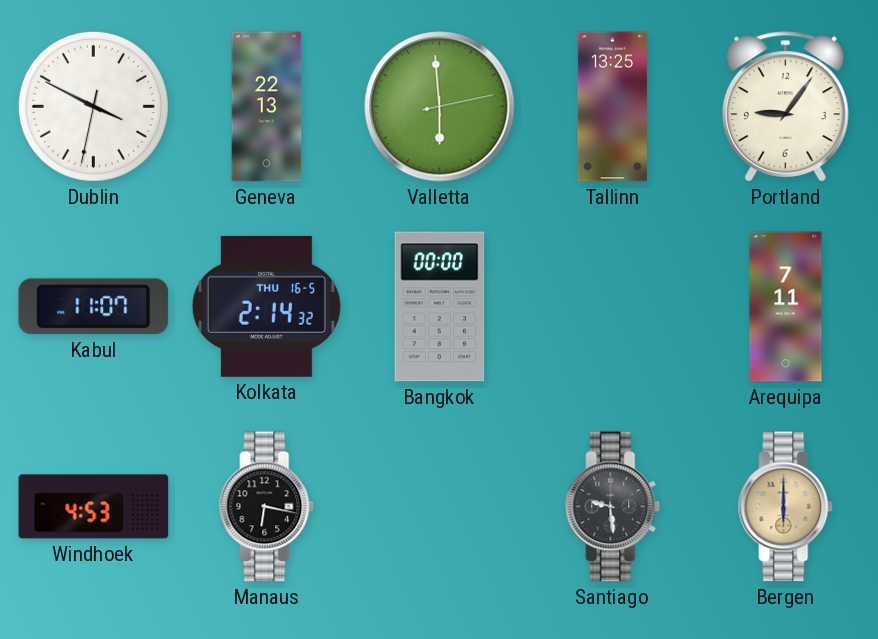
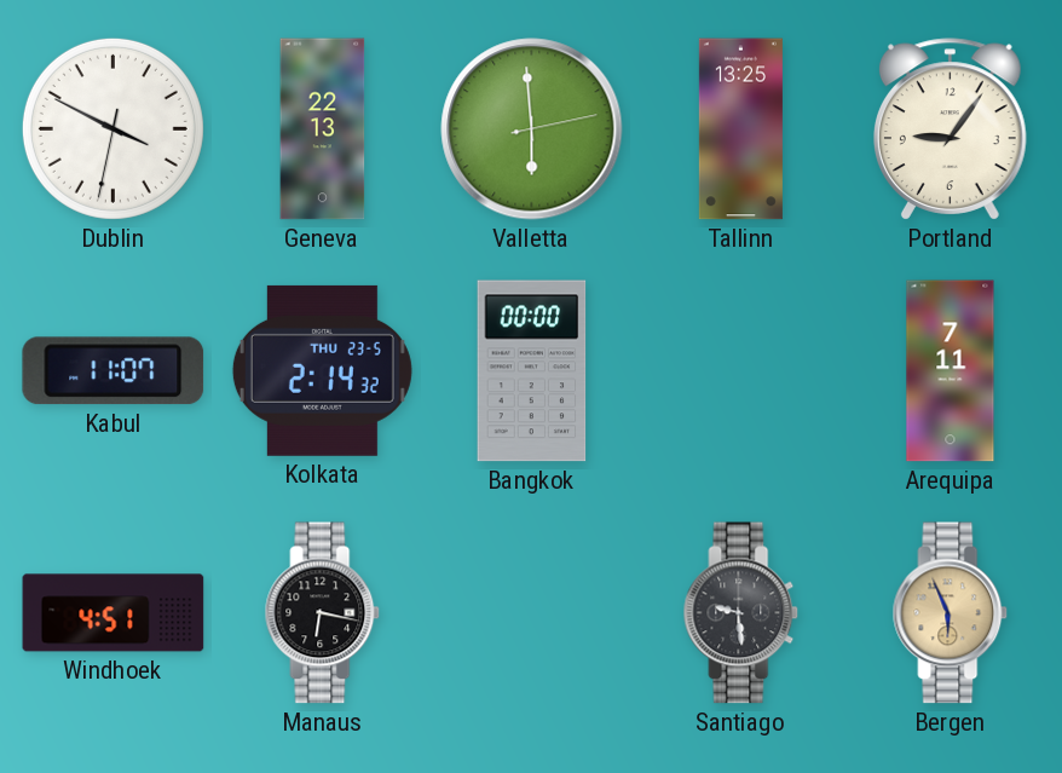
Kolkata date: THU 16-5 -> THU 23-5
Windhoek: 4:53 -> 4:51
Bergen: 6:00 -> 5:56
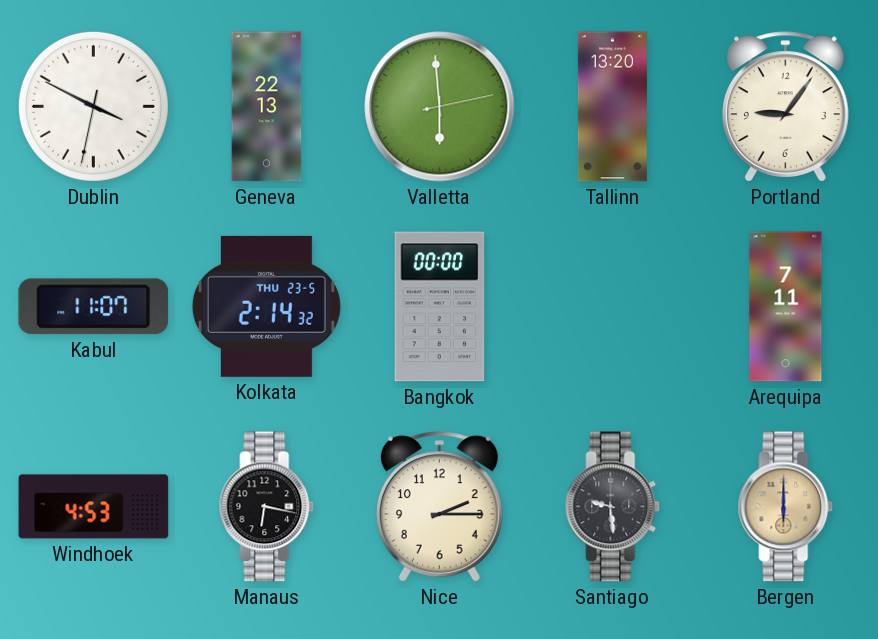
Tallinn: 13:25 -> 13:20
Windhoek: 4:51 -> 4:53
Nice: none -> 2:15
Bergen: 5:56 -> 6:00
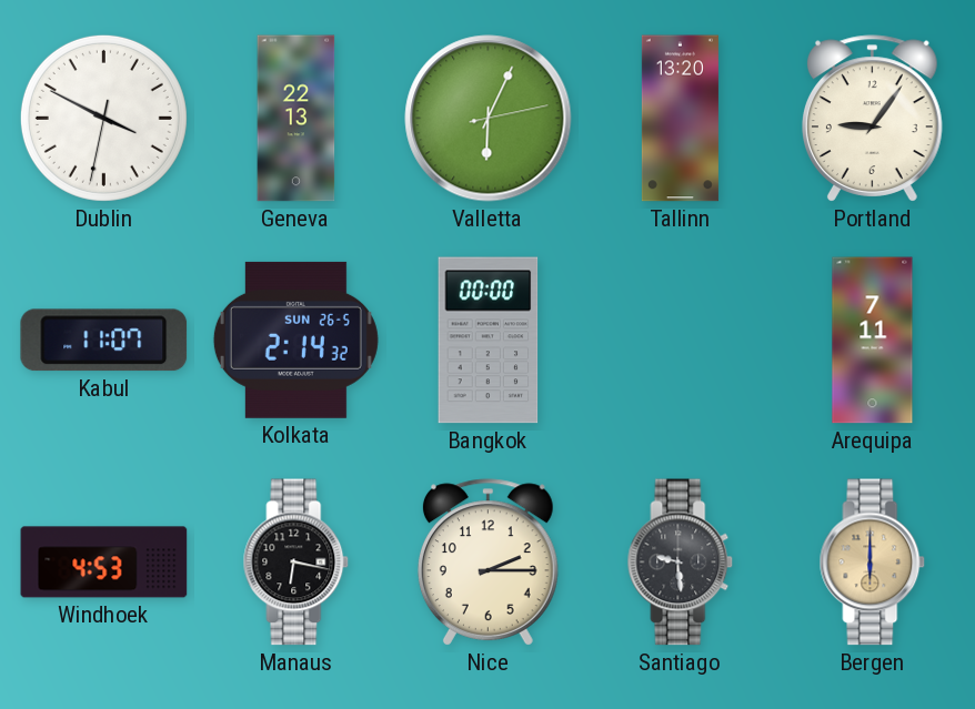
Valletta: 5:59 -> 6:04
Kolkata date: THU 23-5 -> SUN 26-5
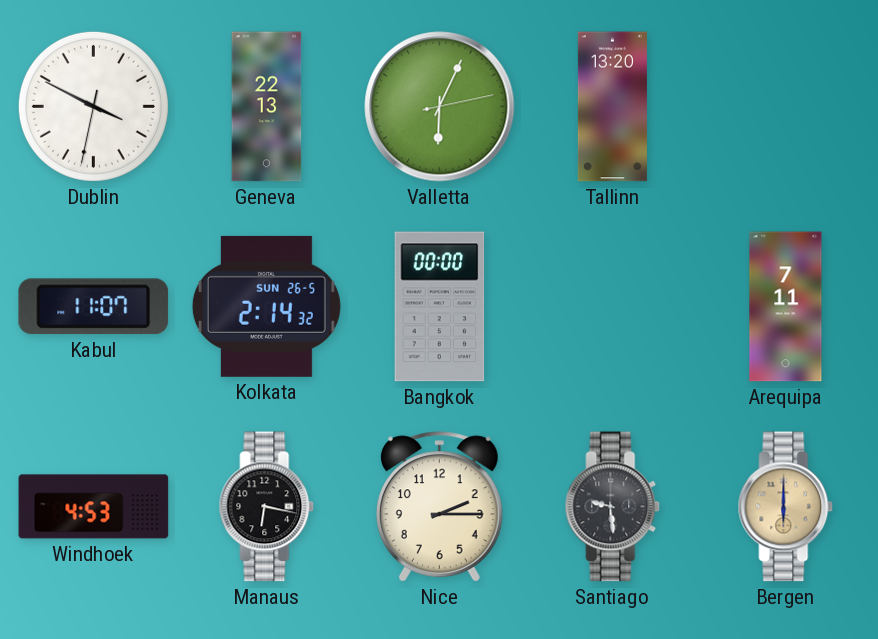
Portland: 9:06 -> none
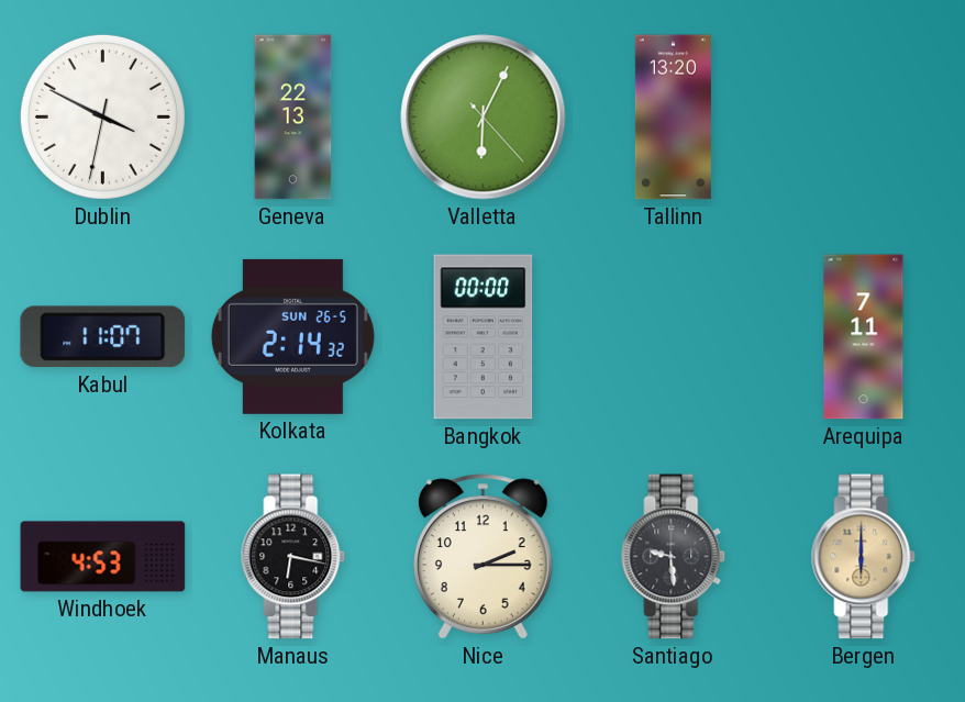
Valletta: 6:04:13 -> 6:04:23
